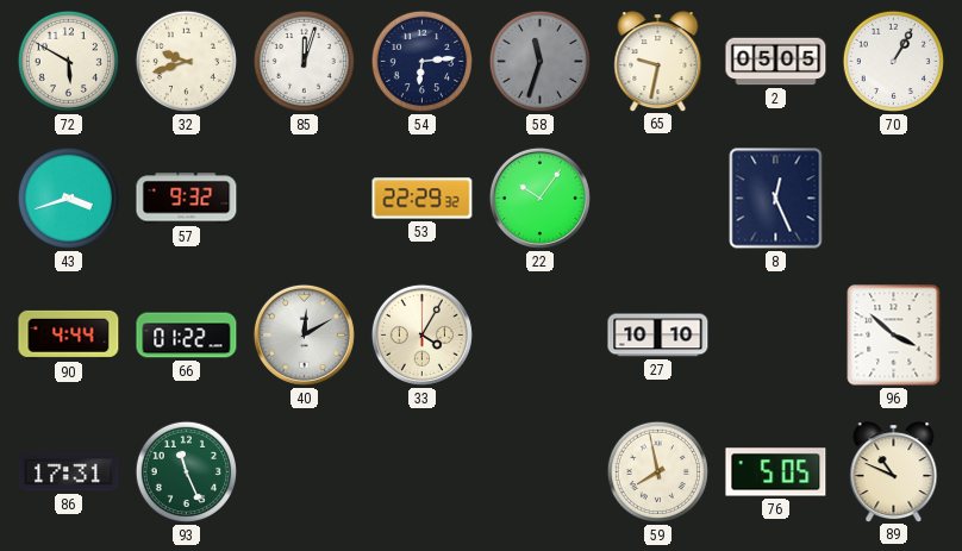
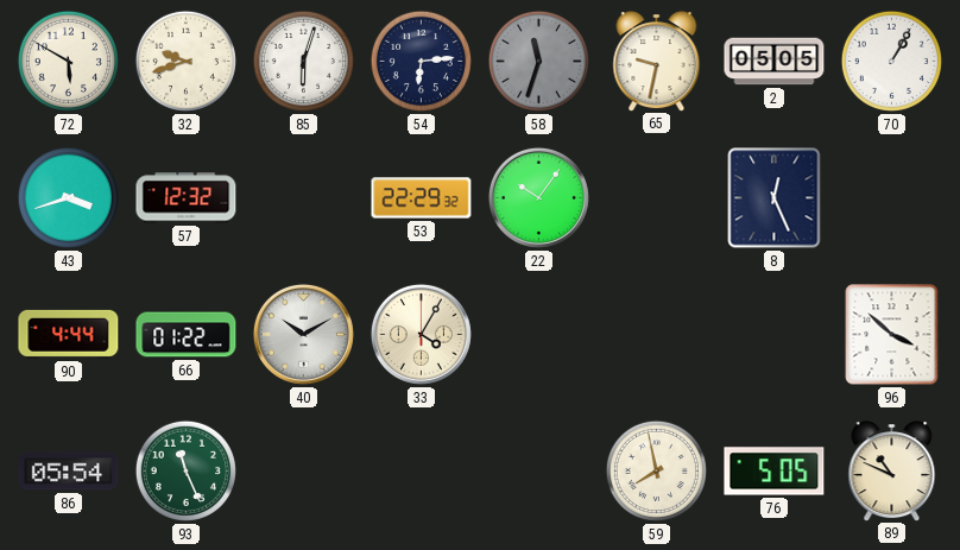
85: 12:03 -> 6:03
57: 9:32 -> 12:32
40: 12:10 -> 10:10
27: 10:10 -> none
86: 17:31 -> 05:54
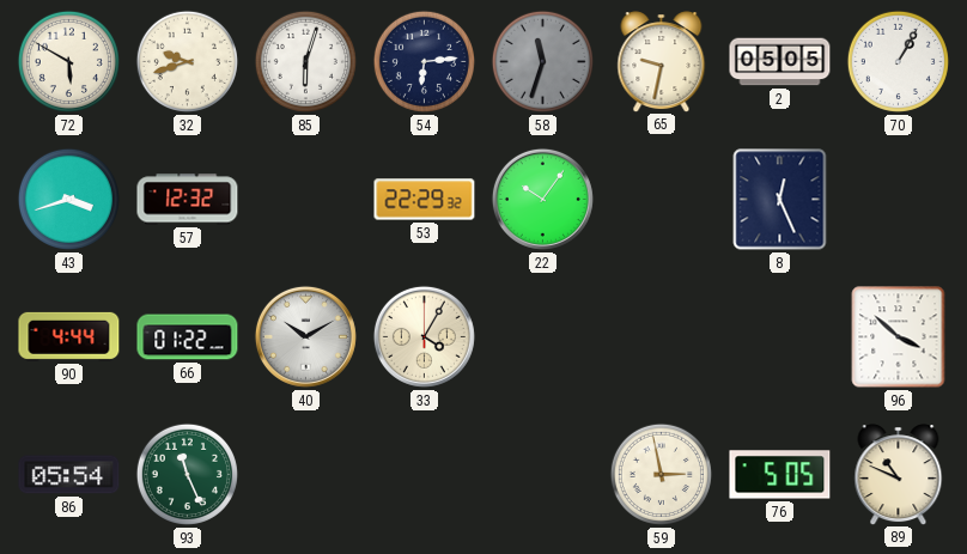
59: 7:58 -> 2:58
